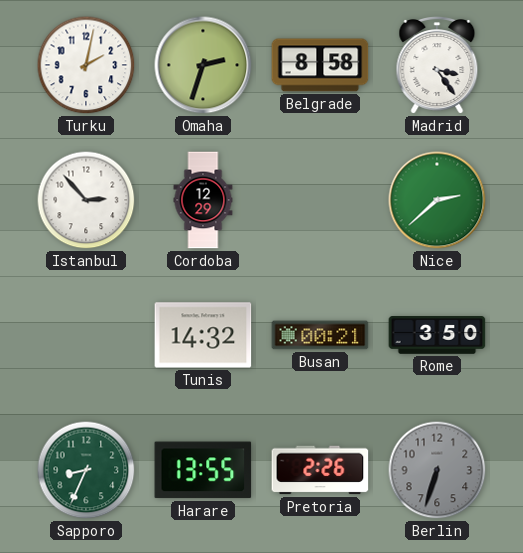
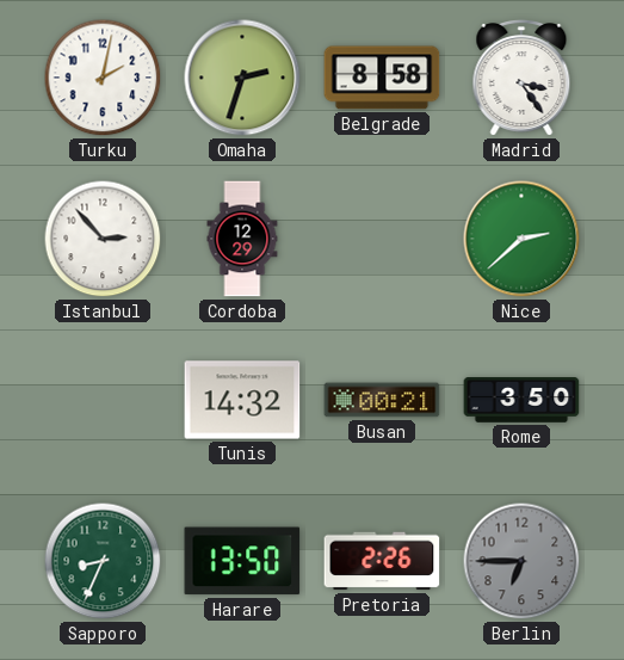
Harare: 13:55 -> 13:50
Berlin: 6:33 -> 6:45
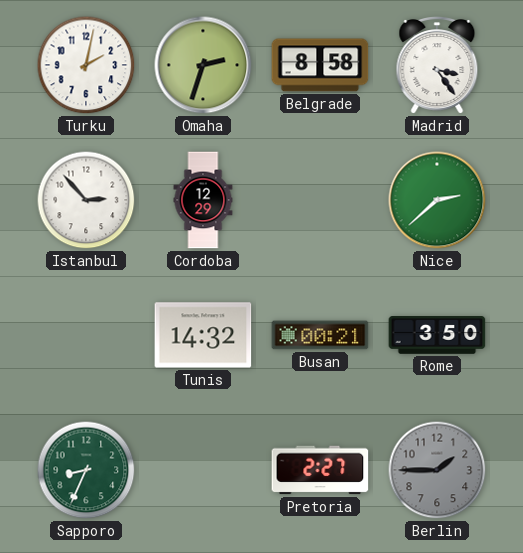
Harare: 13:50 -> none
Pretoria: 2:26 -> 2:27
Berlin: 6:45 -> 1:45
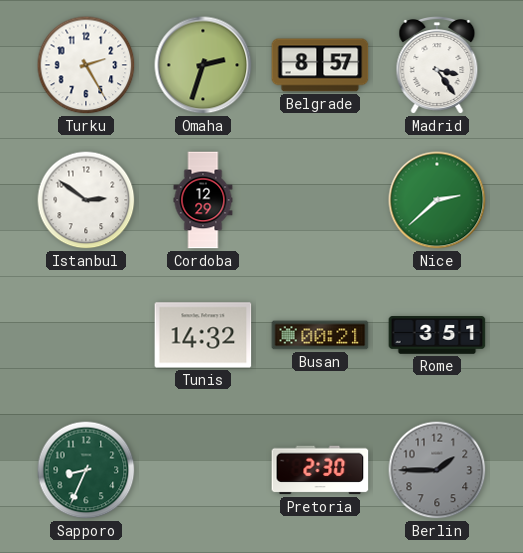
Turku: 2:02 -> 2:25
Belgrade: 8:58 -> 8:57
Istanbul: 2:53 -> 2:51
Rome: 3:50 -> 3:51
Pretoria: 2:27 -> 2:30
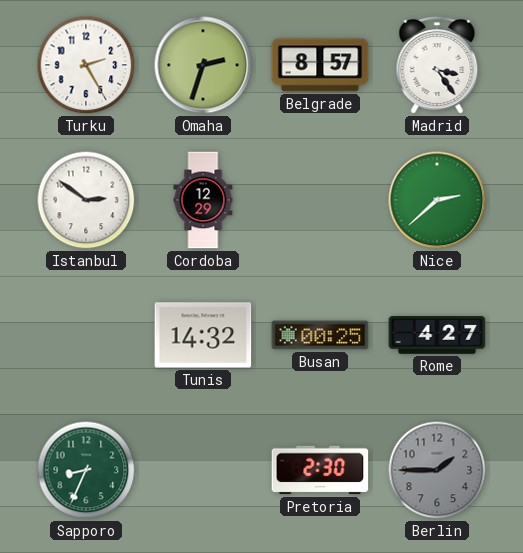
Busan: 00:21 -> 00:25
Rome: 3:51 -> 4:27
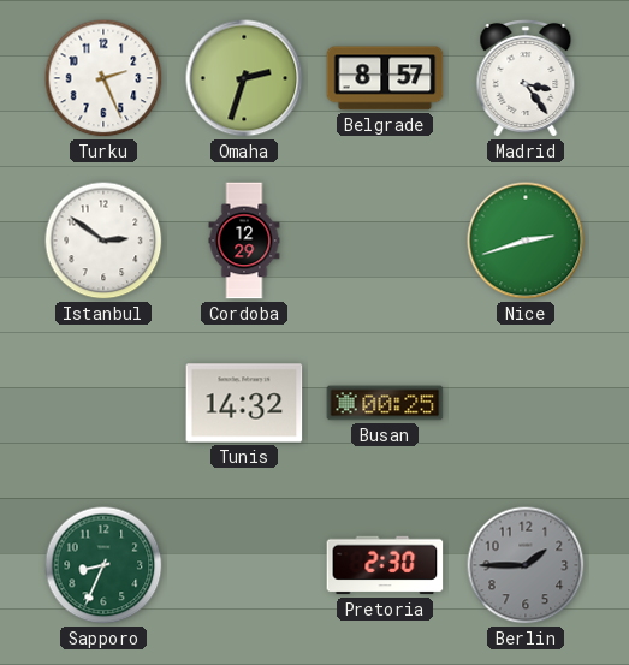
Turku: 2:25 -> 2:26
Nice: 2:38 -> 2:42
Rome: 4:27 -> none
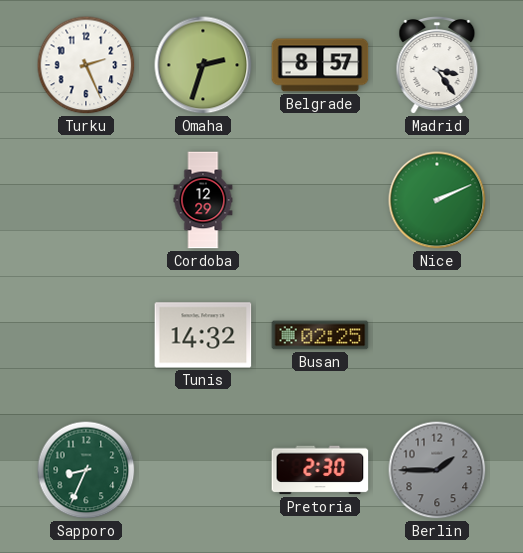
Istanbul: 2:51 -> none
Nice: 2:42 -> 2:11
Busan: 00:25 -> 02:25
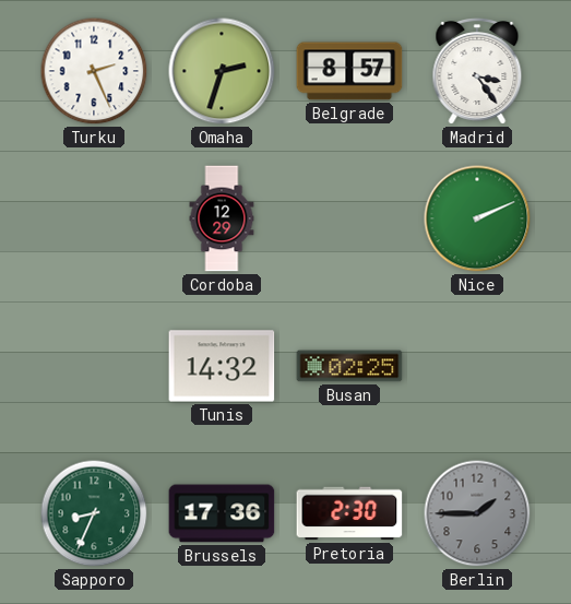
Brussels: none -> 17:36
